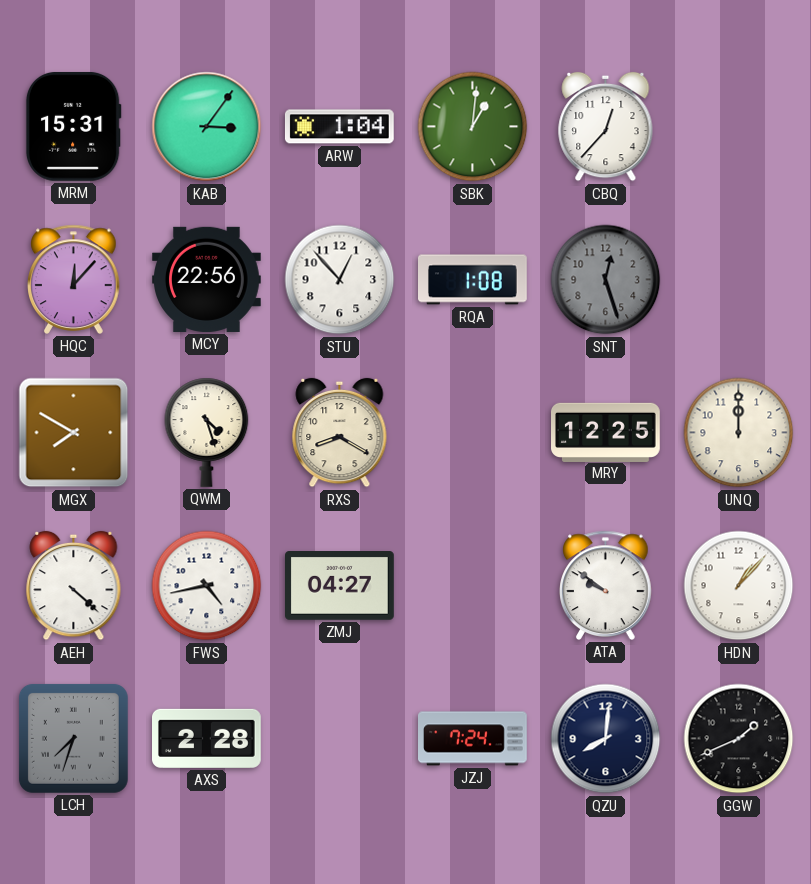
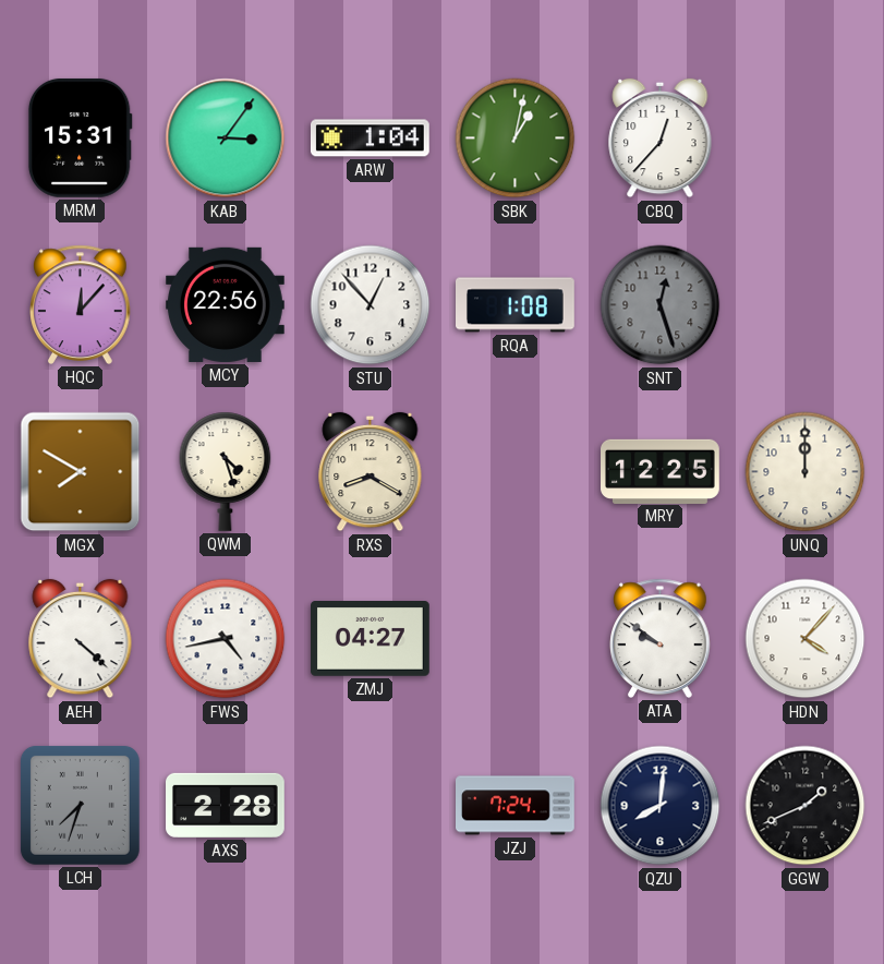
SBK: 1:01 -> 1:02
HDN: 1:07 -> 4:07
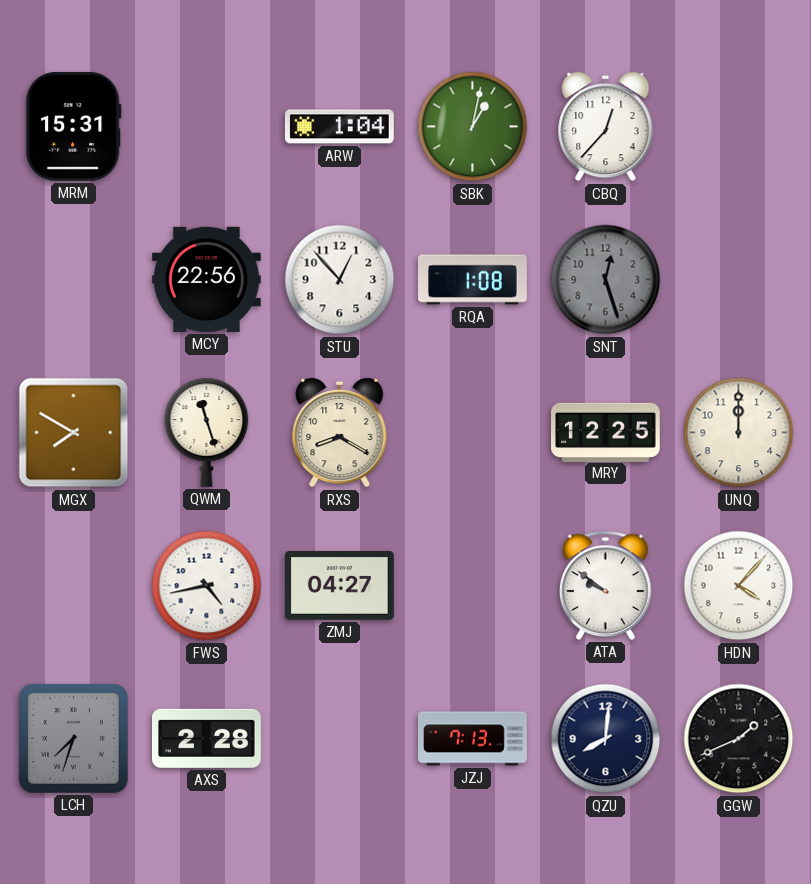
KAB: 3:06 -> none
HQC: 12:07 -> none
QWM: 4:27 -> 11:27
AEH: 4:22 -> none
JZJ: 7:24 -> 7:13
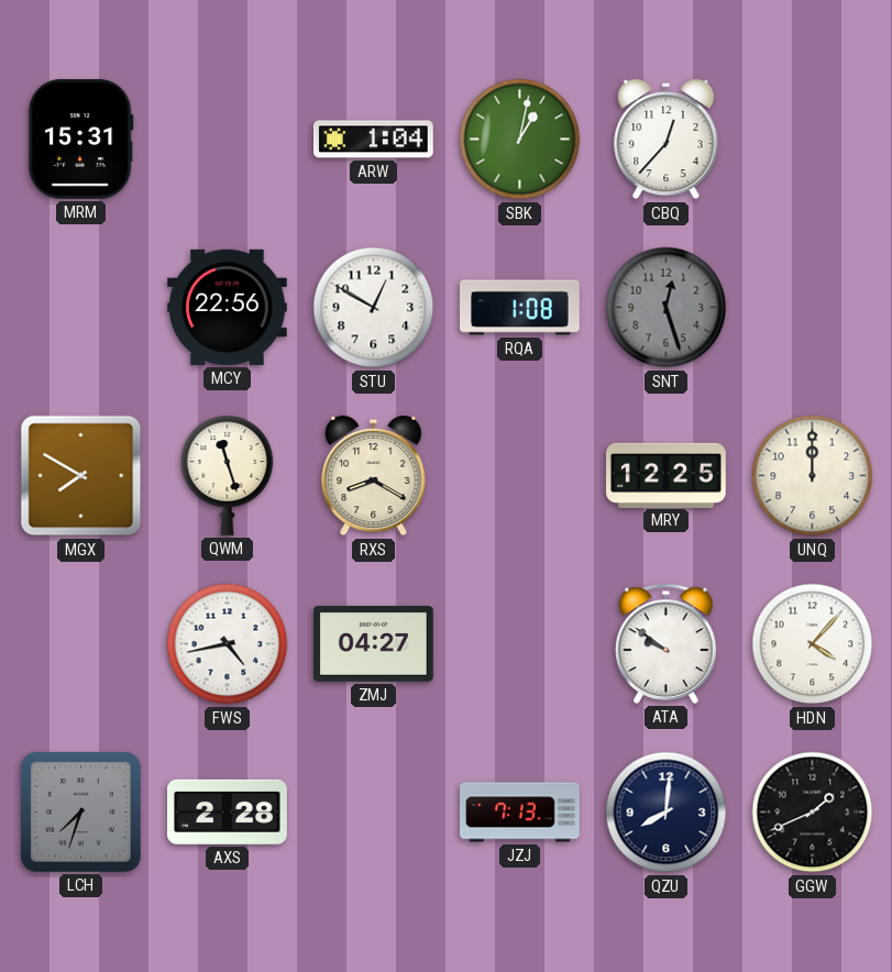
STU: 12:53 -> 12:50
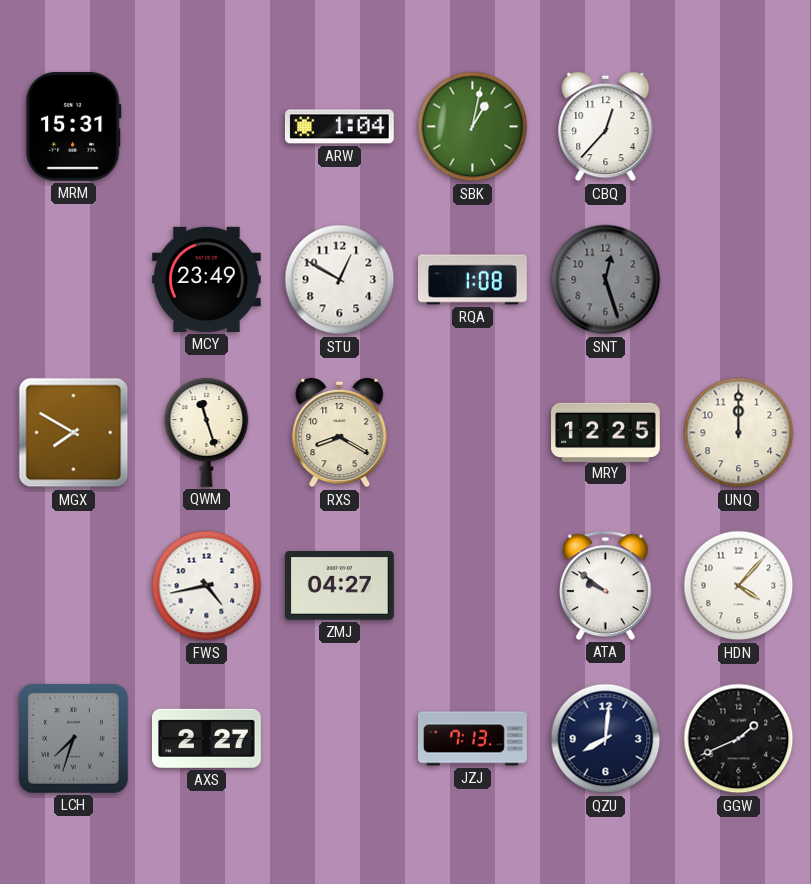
MCY: 22:56 -> 23:49
AXS: 2:28 -> 2:27
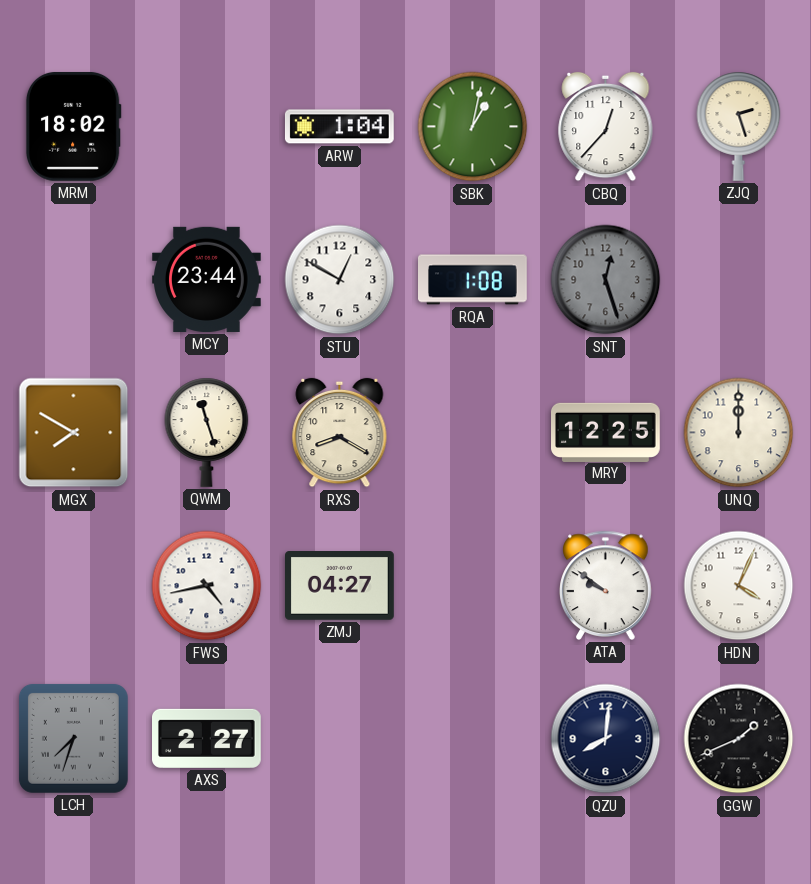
MRM: 15:31 -> 18:02
ZJQ: none -> 2:27
MCY: 23:49 -> 23:44
HDN: 4:07 -> 4:04
JZJ: 7:13 -> none
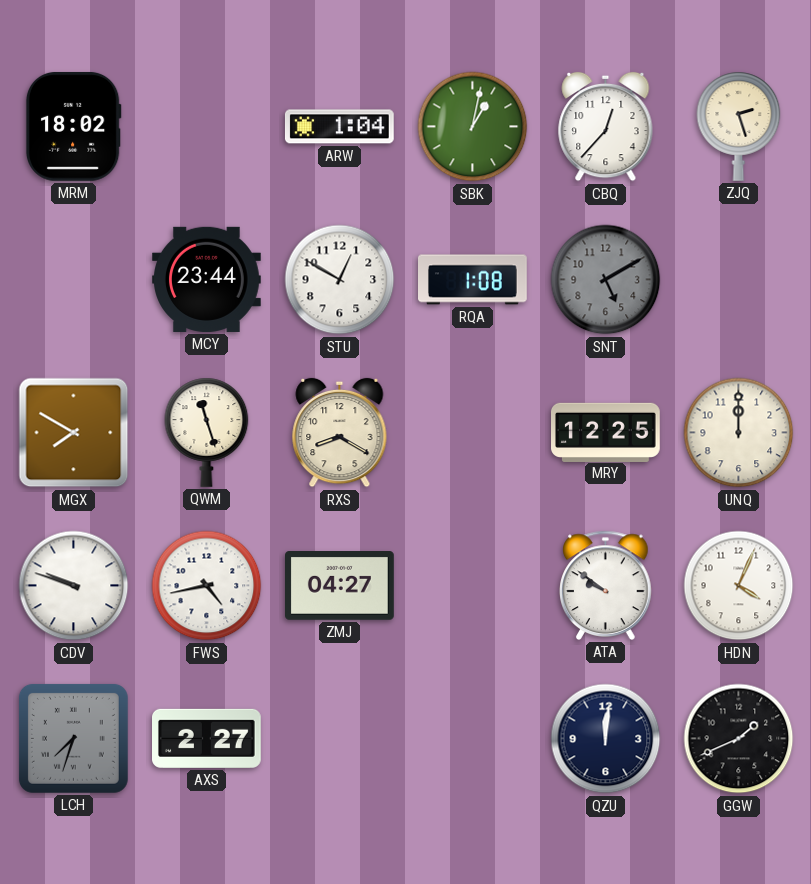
SNT: 12:27 -> 5:10
CDV: none -> 9:48
QZU: 8:01 -> 12:01
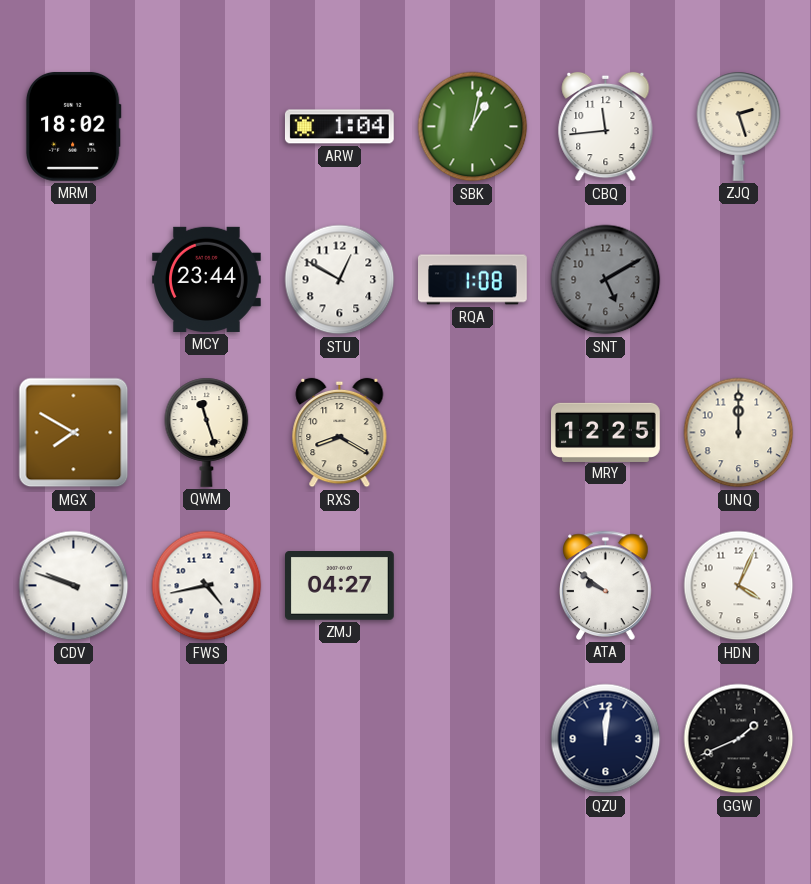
CBQ: 12:37 -> 11:44
LCH: 7:33 -> none
AXS: 2:27 -> none
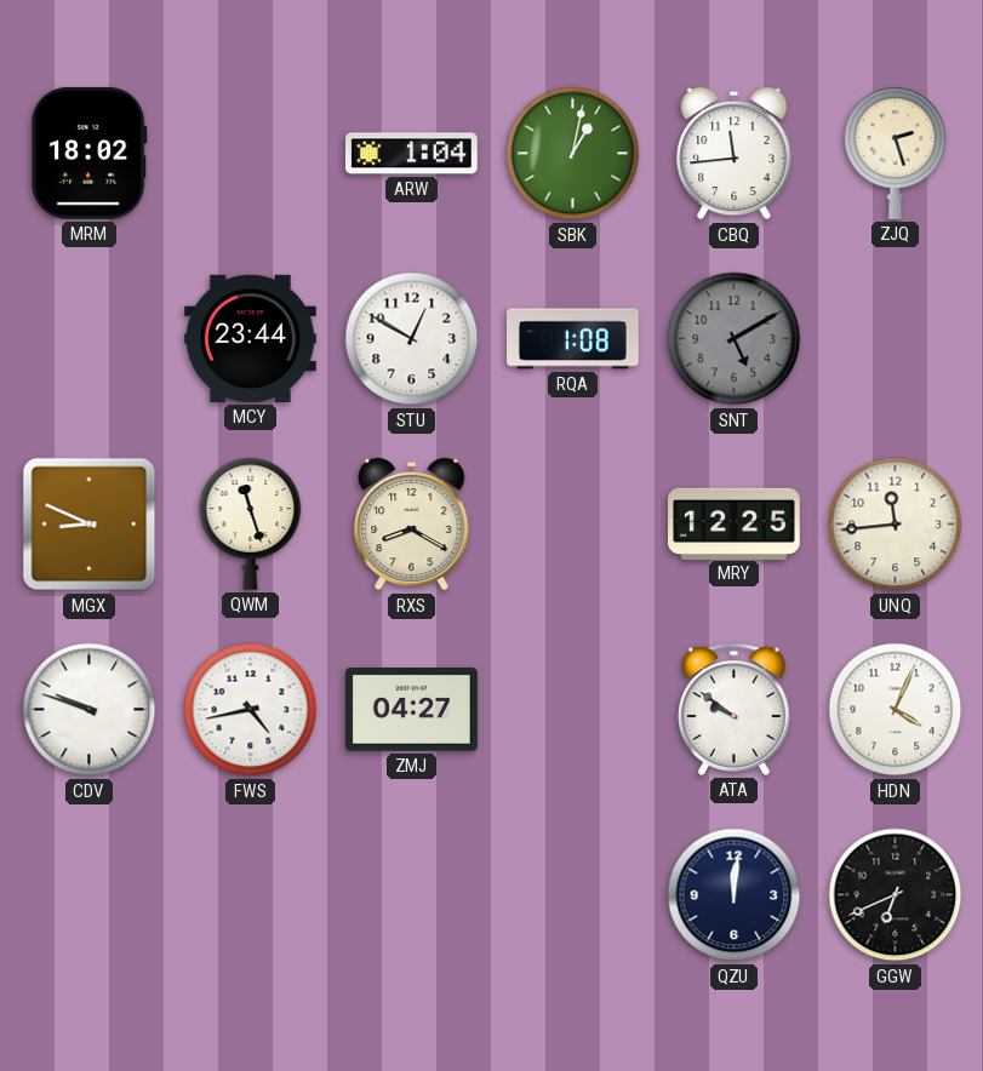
MGX: 7:50 -> 8:49
UNQ: 12:00 -> 11:44
GGW: 1:41 -> 6:41
